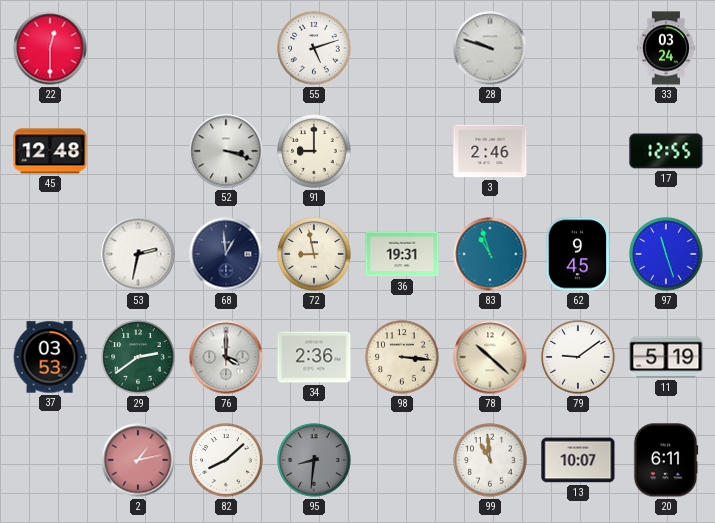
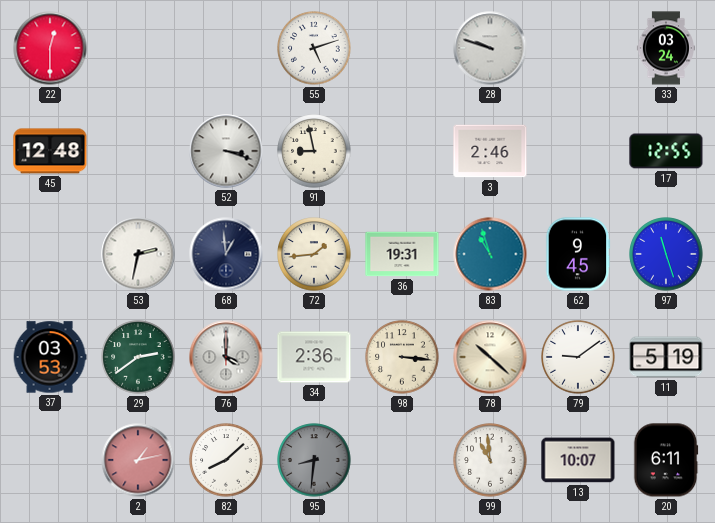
91: 9:00 -> 8:58
72: 8:58 -> 1:44
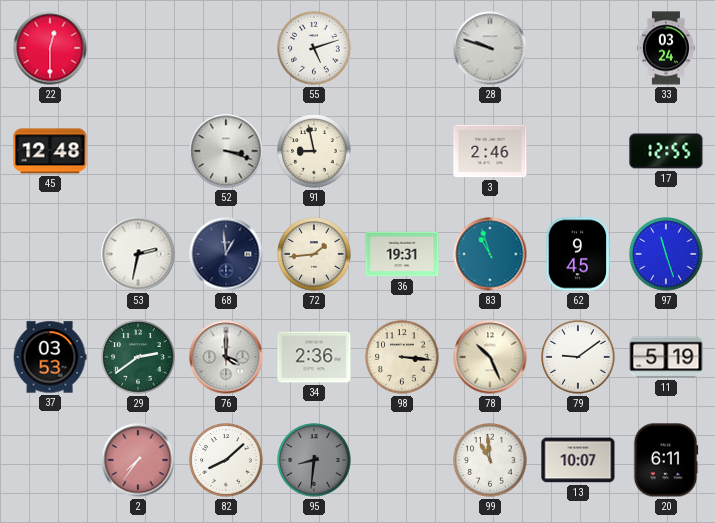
78: 10:22 -> 10:26
2: 1:13 -> 7:36
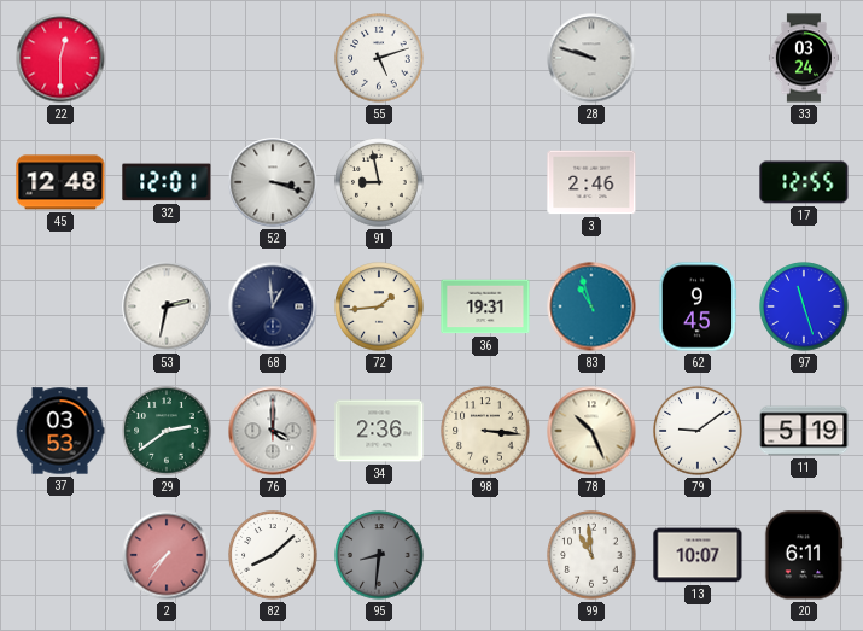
32: none -> 12:01
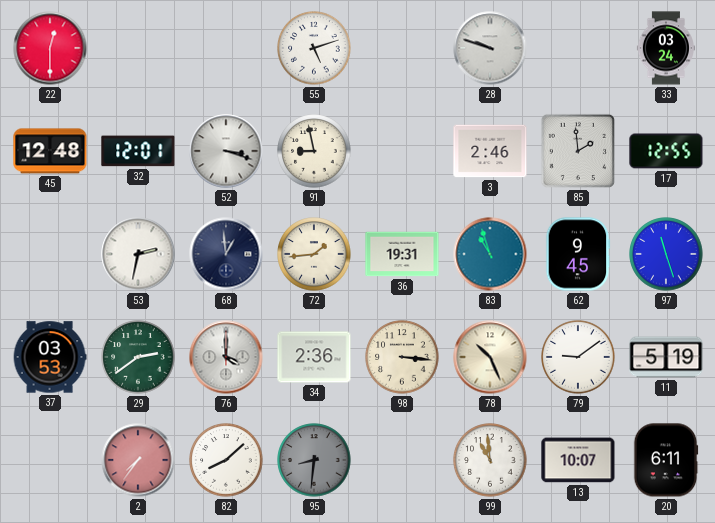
85: none -> 1:59
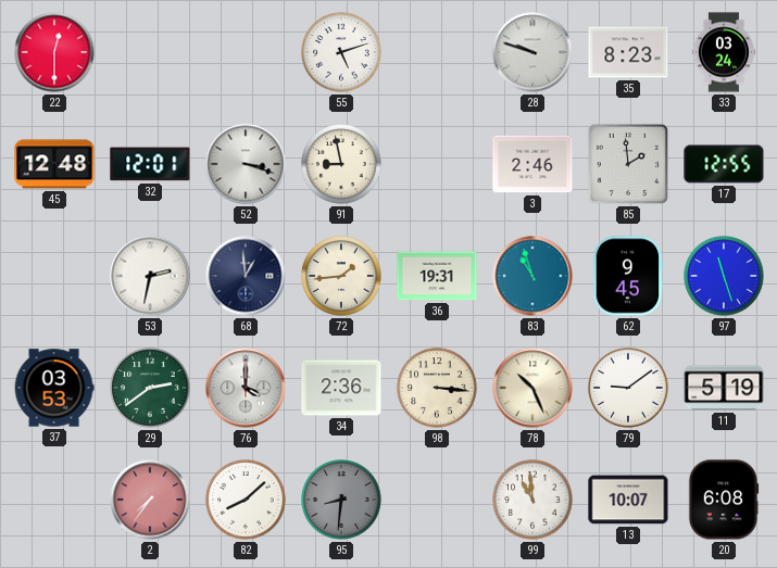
35: none -> 8:23
20: 6:11 -> 6:08
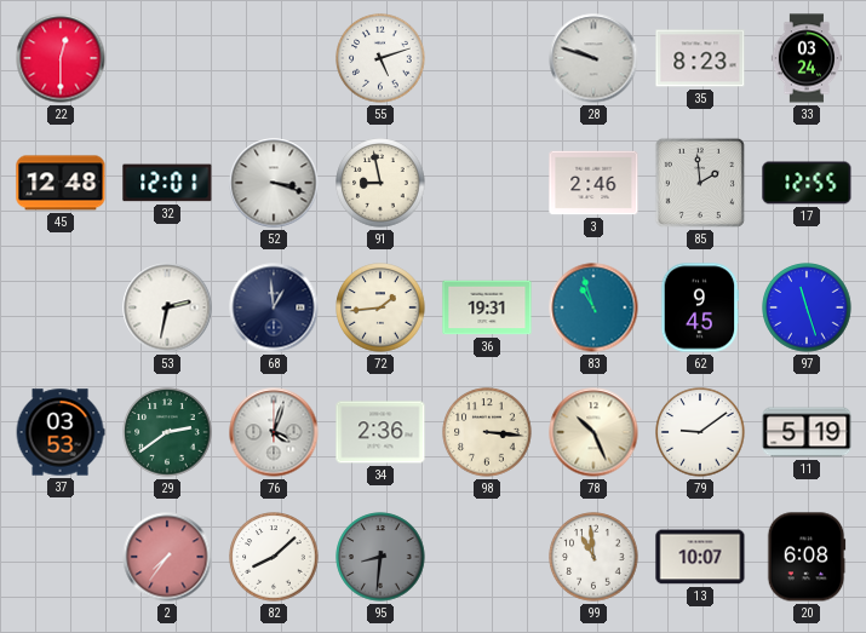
76: 4:00 -> 4:03
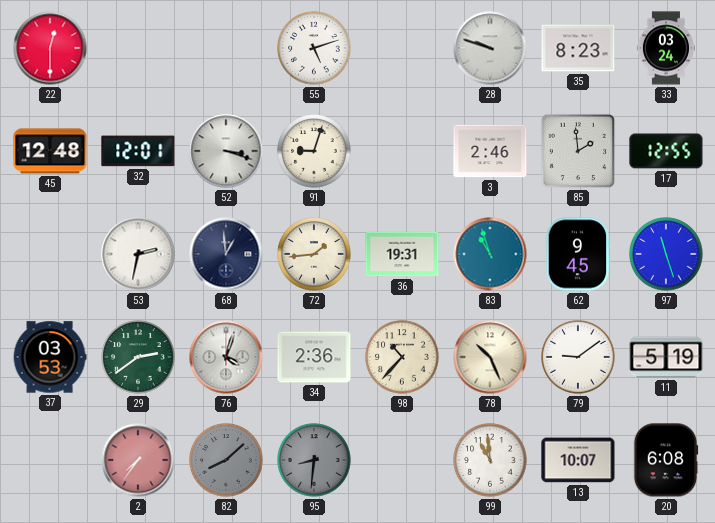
91: 8:58 -> 9:03
98: 3:16 -> 10:37
82 dial: white -> grey
